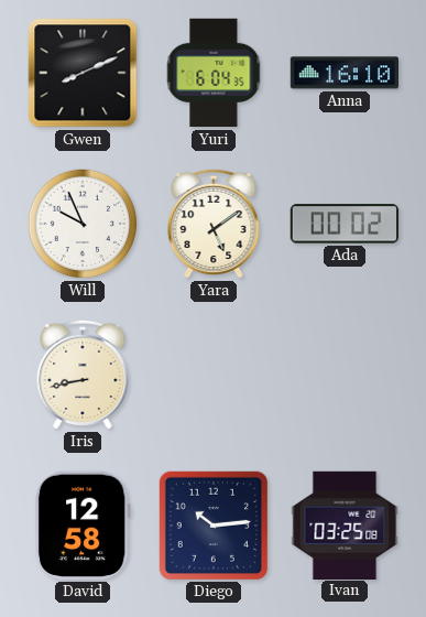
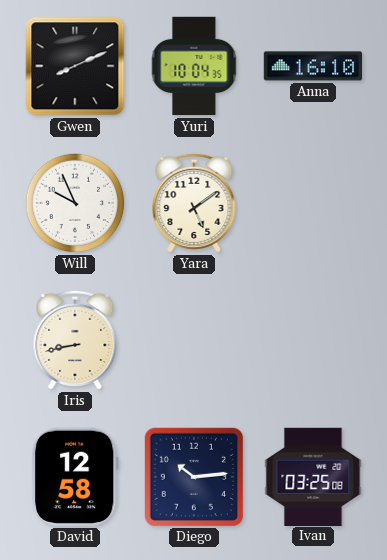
Yuri: 6:04 -> 10:04
Ada: 00:02 -> none
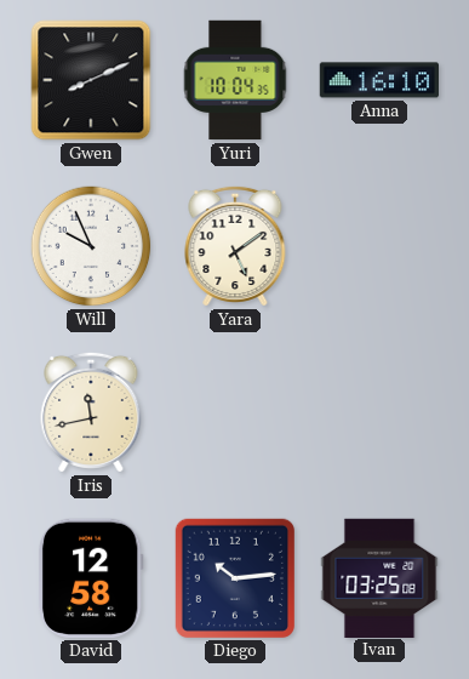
Iris: 8:43 -> 11:43
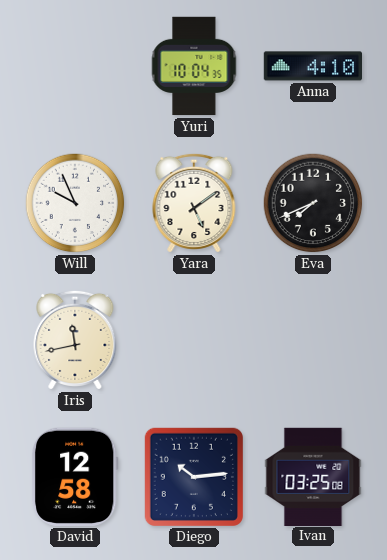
Gwen: 8:11 -> none
Anna: 16:10 -> 4:10
Eva: none -> 7:41
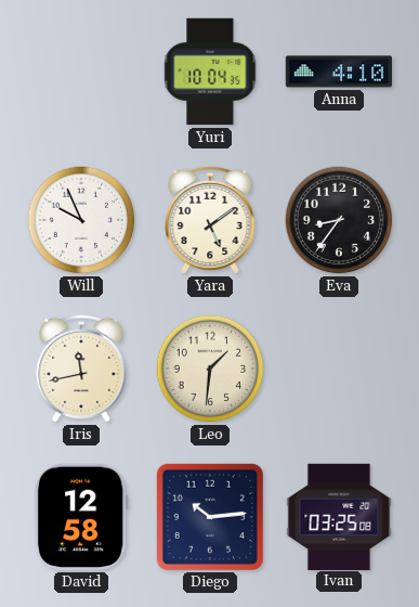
Eva: 7:41 -> 8:36
Leo: none -> 1:31
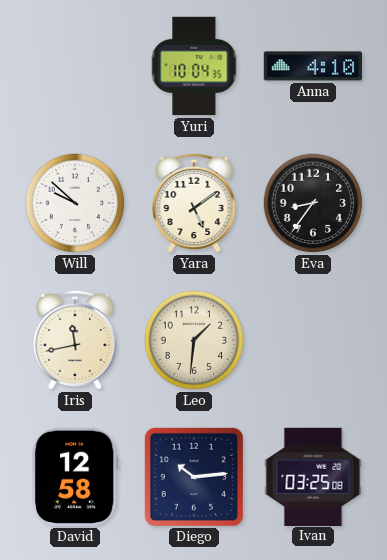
Will: 9:56 -> 9:52
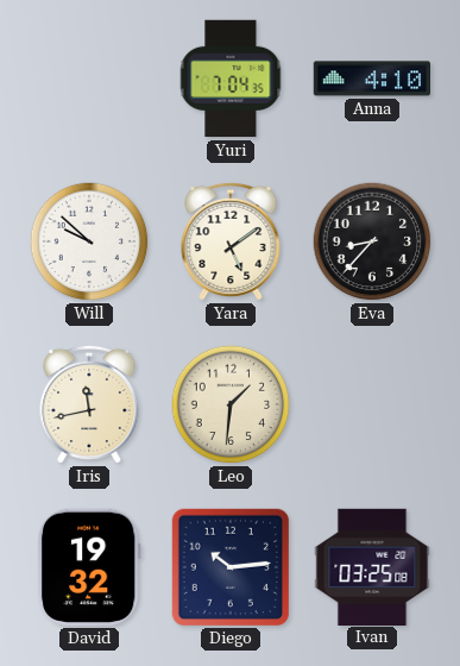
Yuri: 10:04 -> 7:04
Eva: 8:36 -> 8:37
David: 12:58 -> 19:32
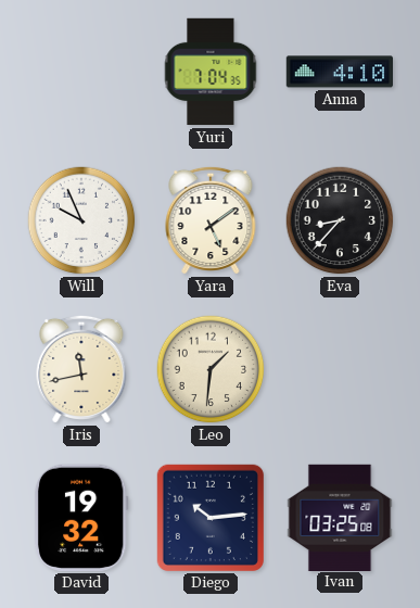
Will: 9:52 -> 9:56
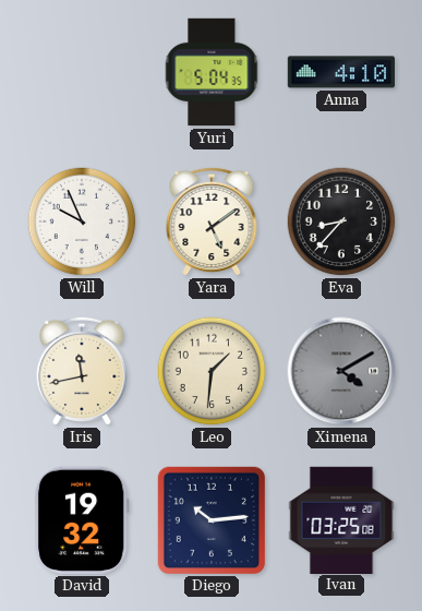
Yuri: 7:04 -> 5:04
Ximena: none -> 4:10
